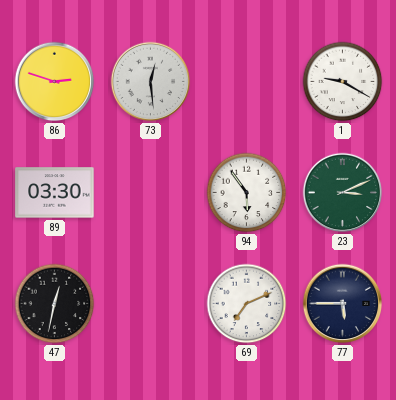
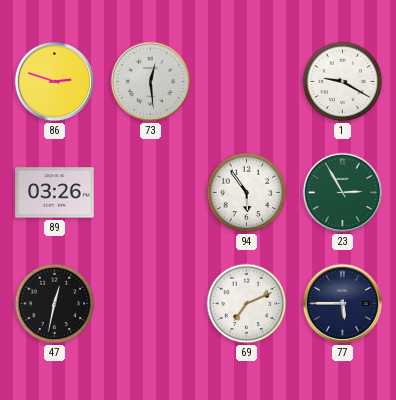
89: 03:30 -> 03:26
23: 3:11 -> 2:55
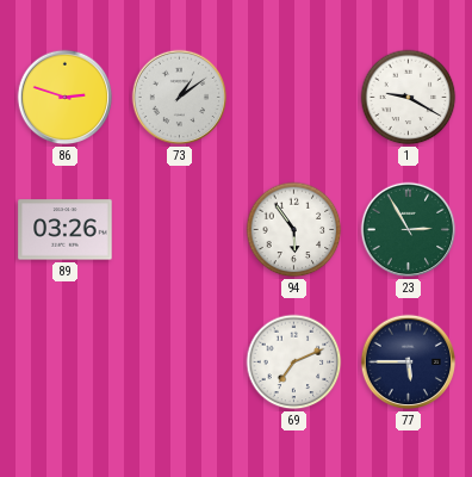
73: 12:29 -> 1:09
47: 12:32 -> none
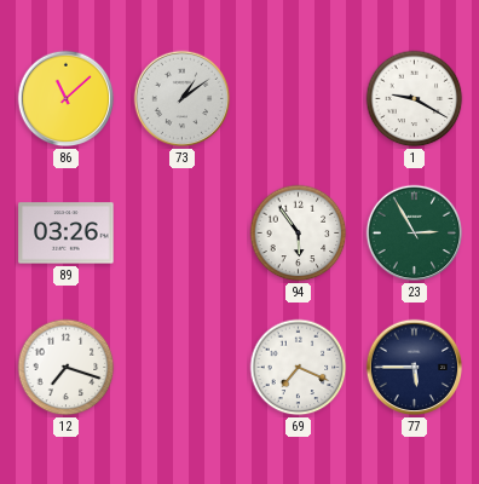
86: 2:48 -> 11:08
12: none -> 7:18
69: 7:11 -> 7:19
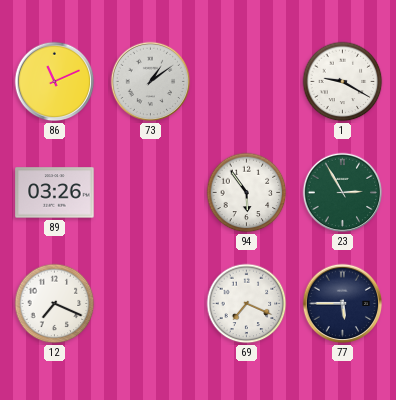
86: 11:08 -> 11:11
12: 7:18 -> 7:19
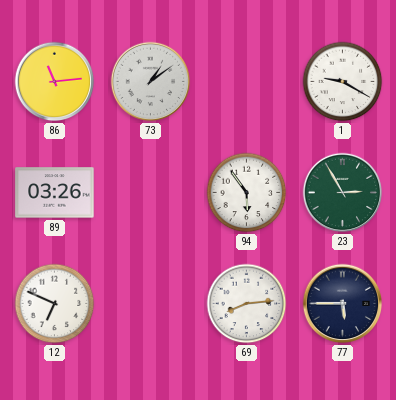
86: 11:11 -> 11:14
12: 7:19 -> 6:49
69: 7:19 -> 8:14
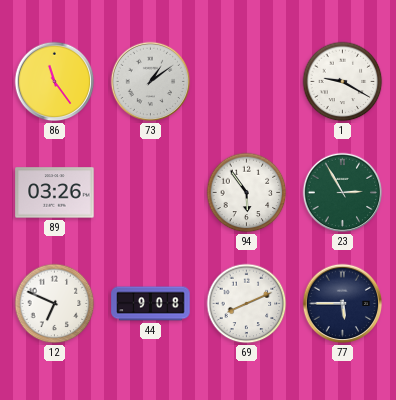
86: 11:14 -> 11:24
44: none -> 9:08
69: 8:14 -> 8:11
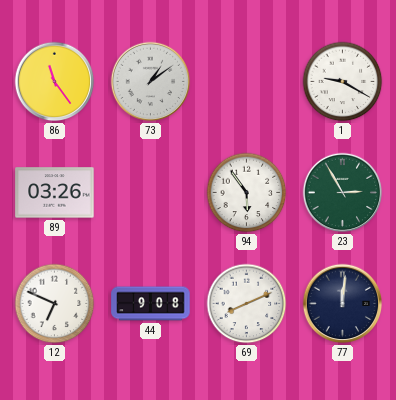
77: 5:45 -> 12:01
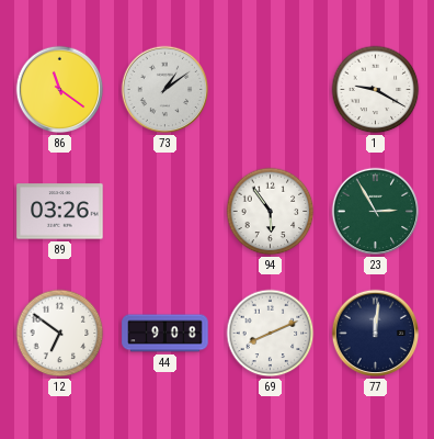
86: 11:24 -> 11:21
12: 6:49 -> 6:51
